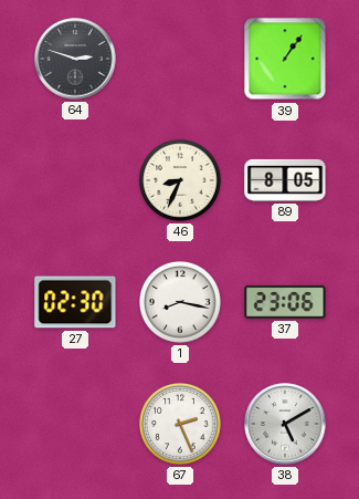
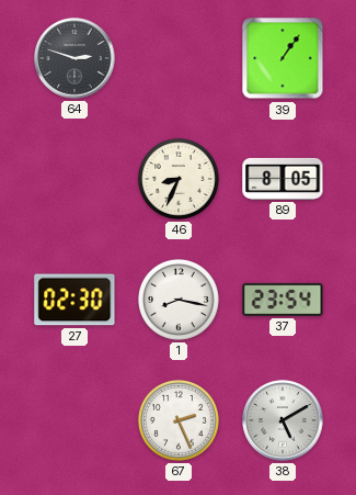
37: 23:06 -> 23:54
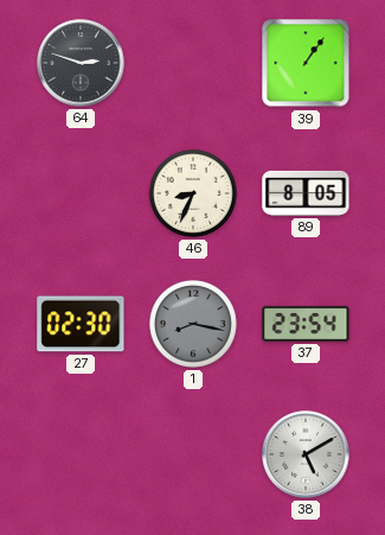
1 dial: white -> grey
67: 2:26 -> none
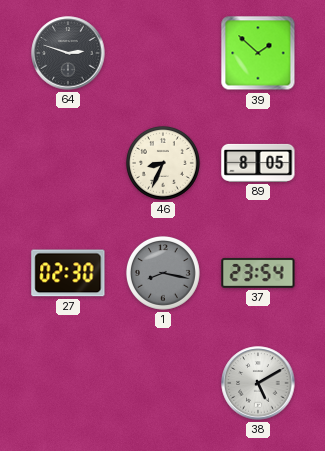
39: 1:06 -> 1:52
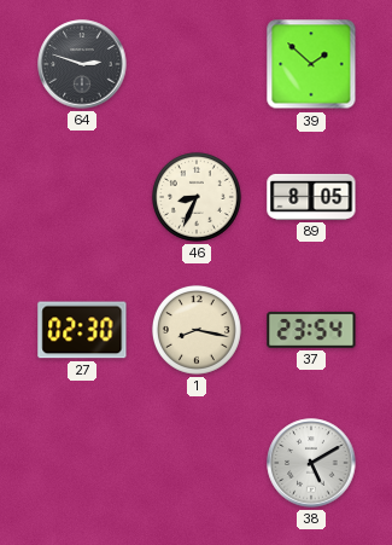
1 dial: grey -> cream
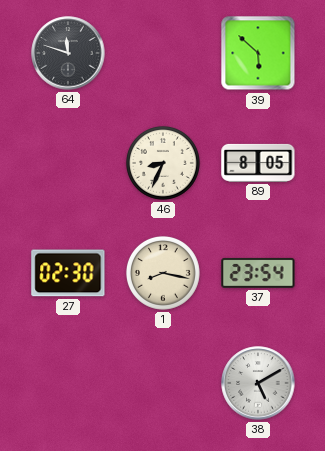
64: 2:48 -> 11:48
39: 1:52 -> 5:52
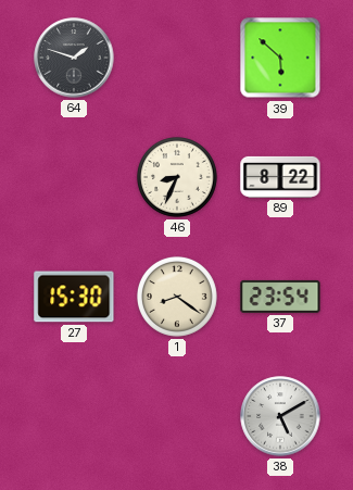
64: 11:48 -> 1:48
89: 8:05 -> 8:22
27: 02:30 -> 15:30
1: 8:17 -> 8:21
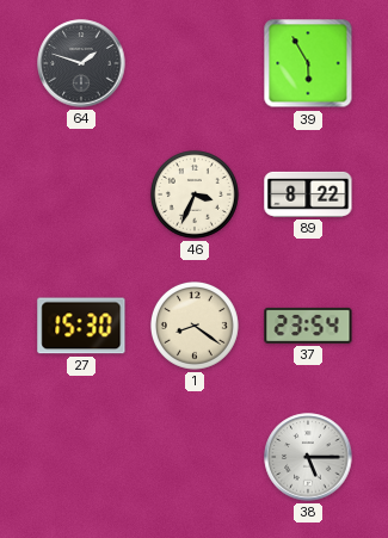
39: 5:52 -> 5:55
46: 8:34 -> 3:34
38: 5:10 -> 5:15
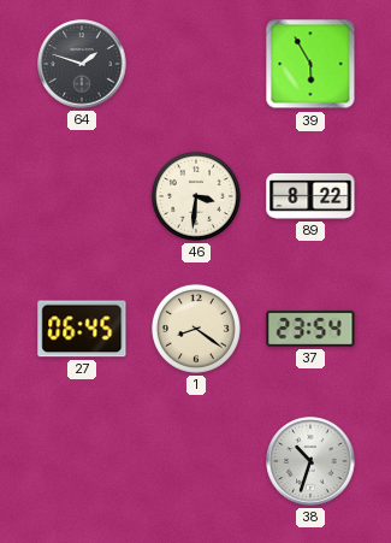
46: 3:34 -> 3:31
27: 15:30 -> 06:45
38: 5:15 -> 10:33
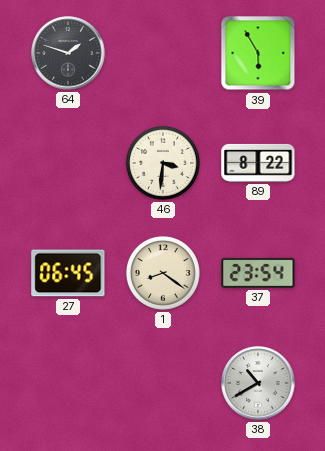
38: 10:33 -> 10:40
